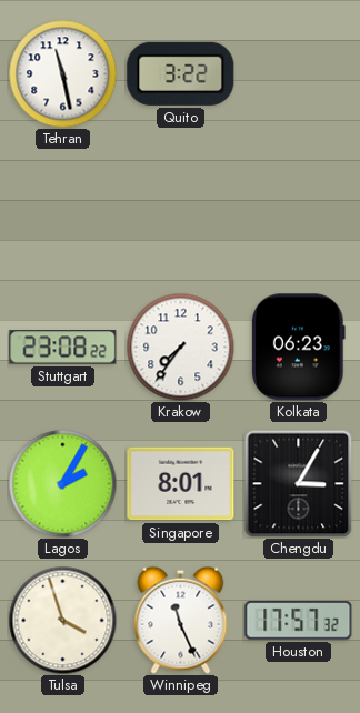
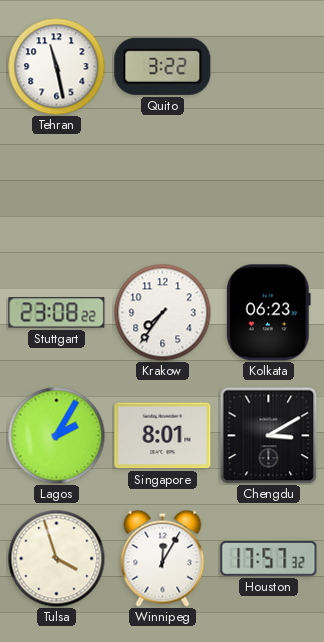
Chengdu: 3:05 -> 3:10
Winnipeg: 11:26 -> 12:05
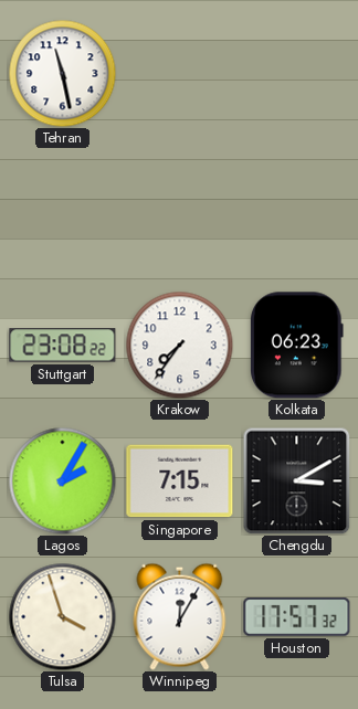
Quito: 3:22 -> none
Singapore: 8:01 -> 7:15
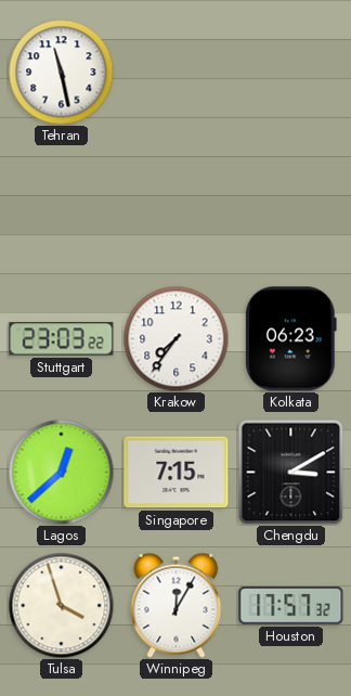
Stuttgart: 23:08 -> 23:03
Lagos: 2:05 -> 12:38
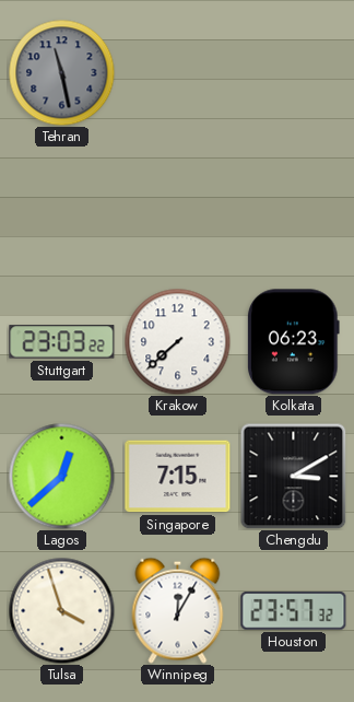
Tehran dial: white -> grey
Krakow: 7:36 -> 7:38
Houston: 17:57 -> 23:57
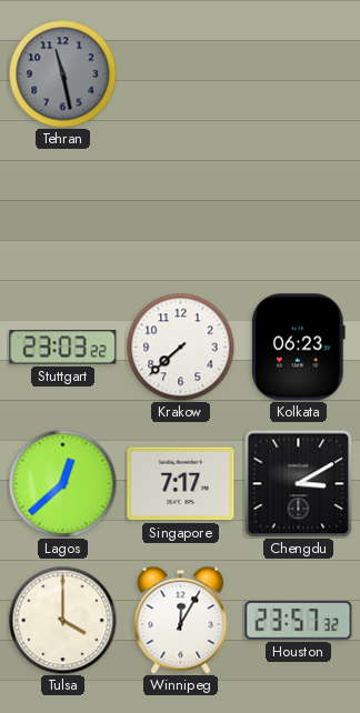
Singapore: 7:15 -> 7:17
Tulsa: 3:57 -> 4:00
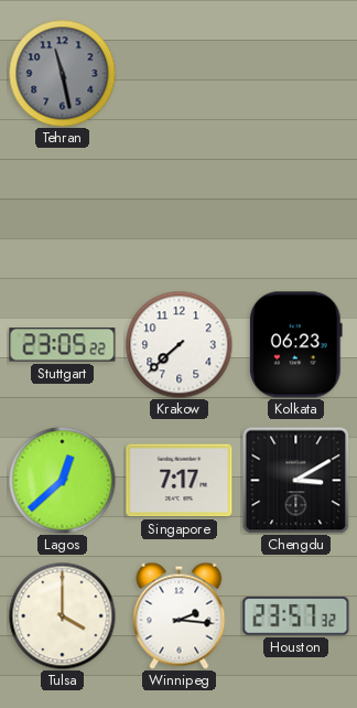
Stuttgart: 23:03 -> 23:05
Winnipeg: 12:05 -> 2:16
